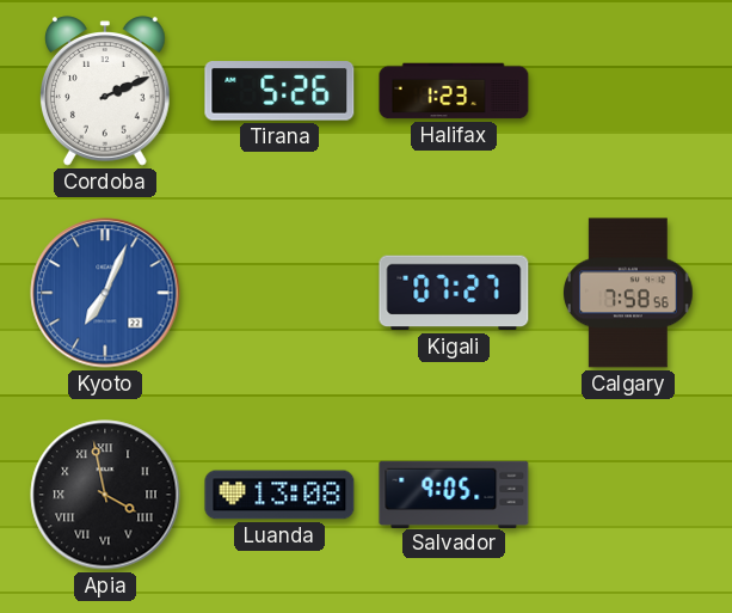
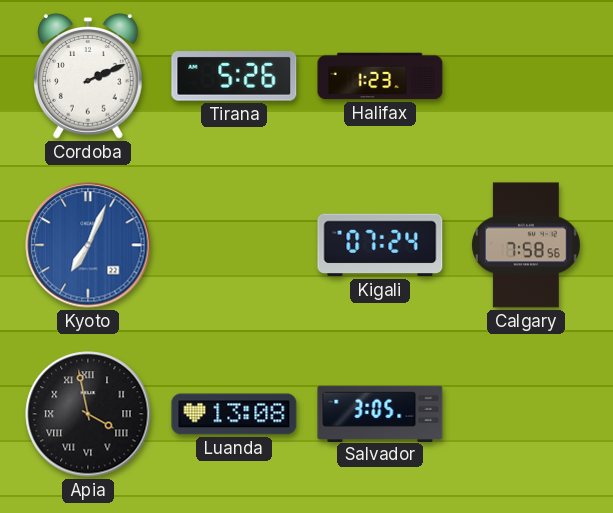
Kigali: 07:27 -> 07:24
Salvador: 9:05 -> 3:05
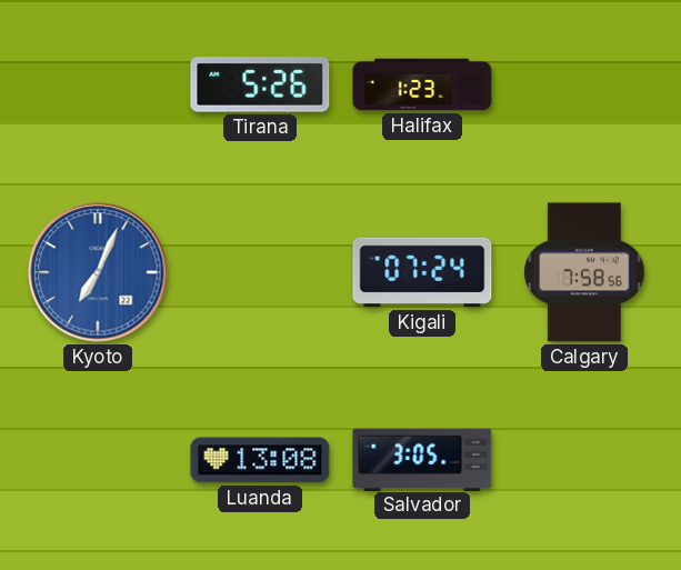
Cordoba: 2:11 -> none
Apia: 3:58 -> none
